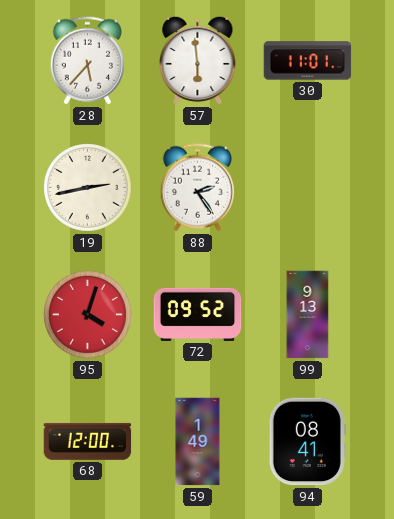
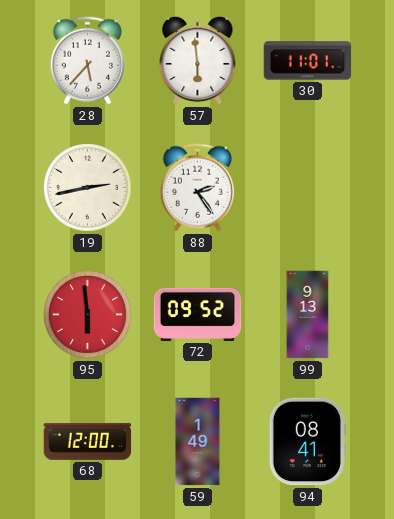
95: 4:03 -> 5:59
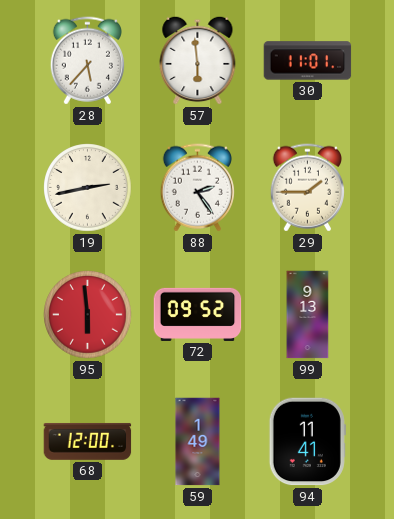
29: none -> 1:45
94: 08:41 -> 11:41
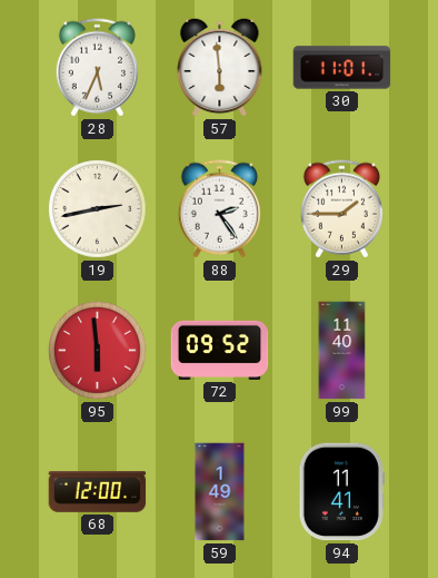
28: 5:37 -> 5:34
99: 9:13 -> 11:40
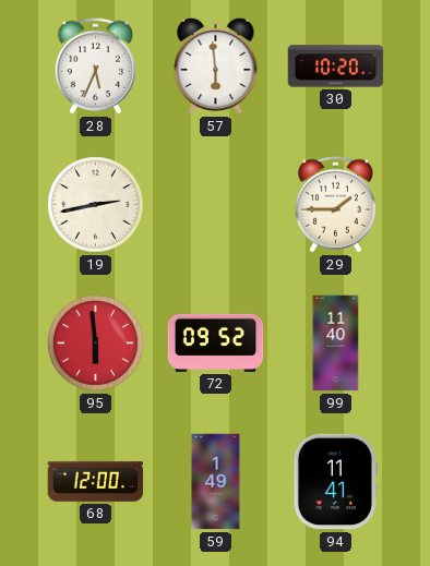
30: 11:01 -> 10:20
88: 2:24 -> none
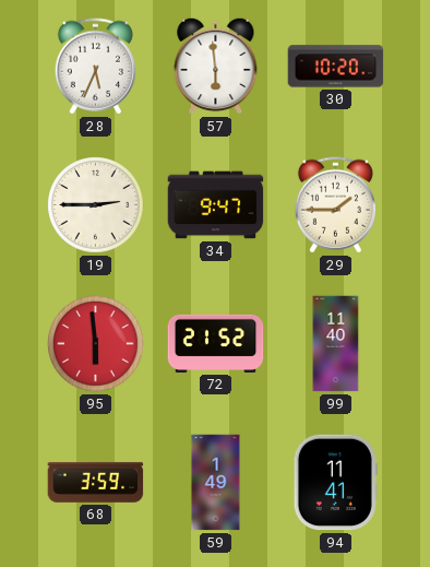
19: 2:43 -> 2:45
34: none -> 9:47
72: 09:52 -> 21:52
68: 12:00 -> 3:59
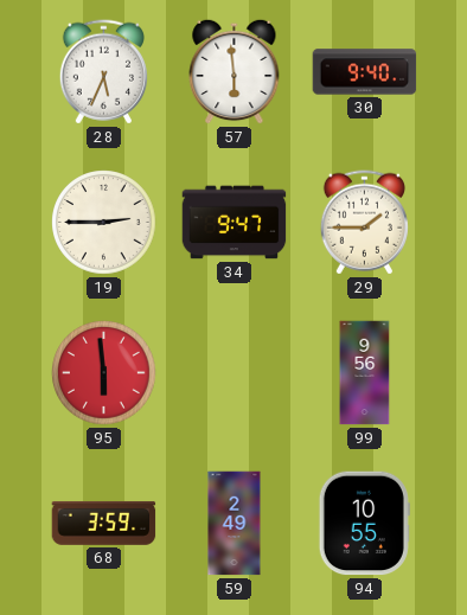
30: 10:20 -> 9:40
72: 21:52 -> none
99: 11:40 -> 9:56
59: 1:49 -> 2:49
94: 11:41 -> 10:55
